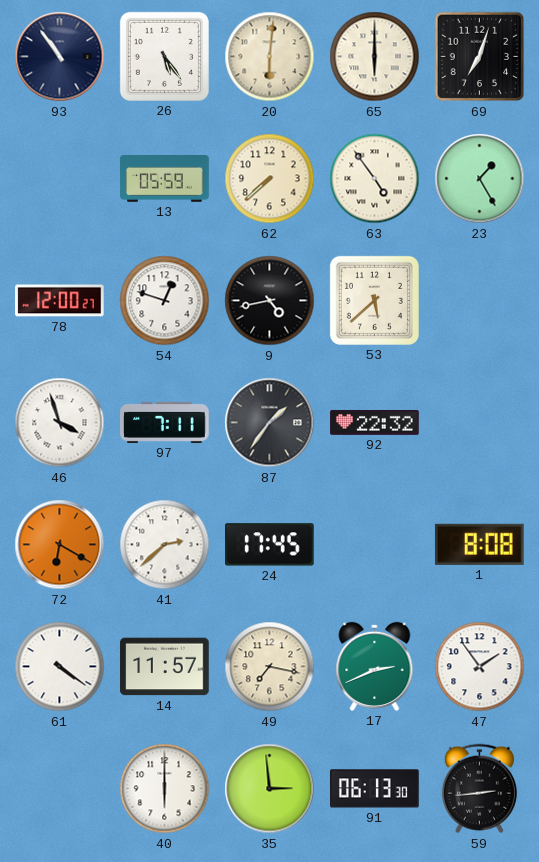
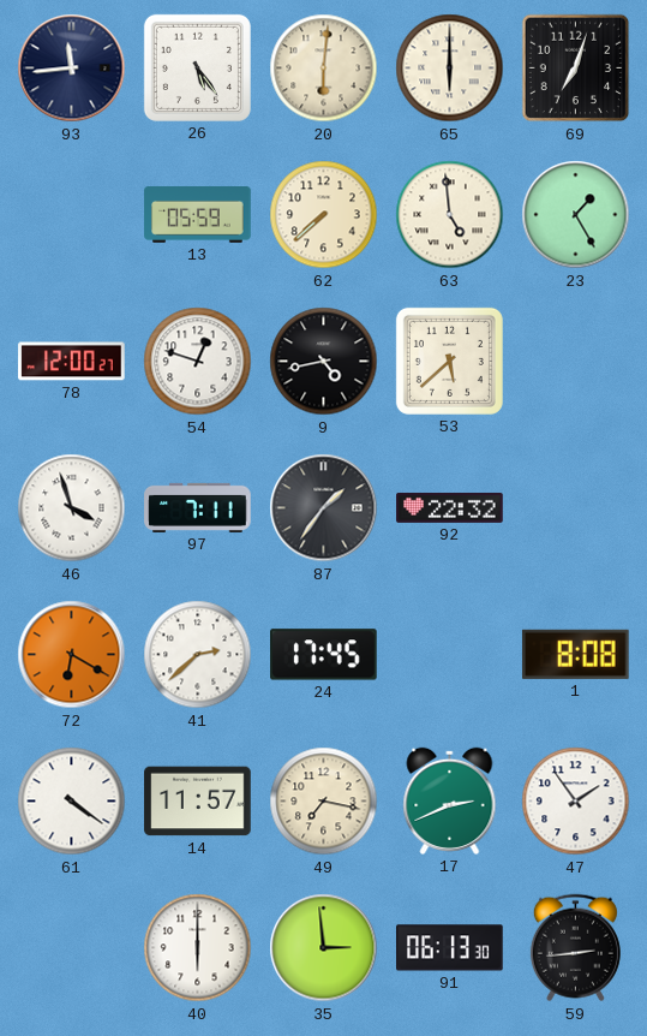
93: 10:54 -> 11:44
63: 4:54 -> 4:59
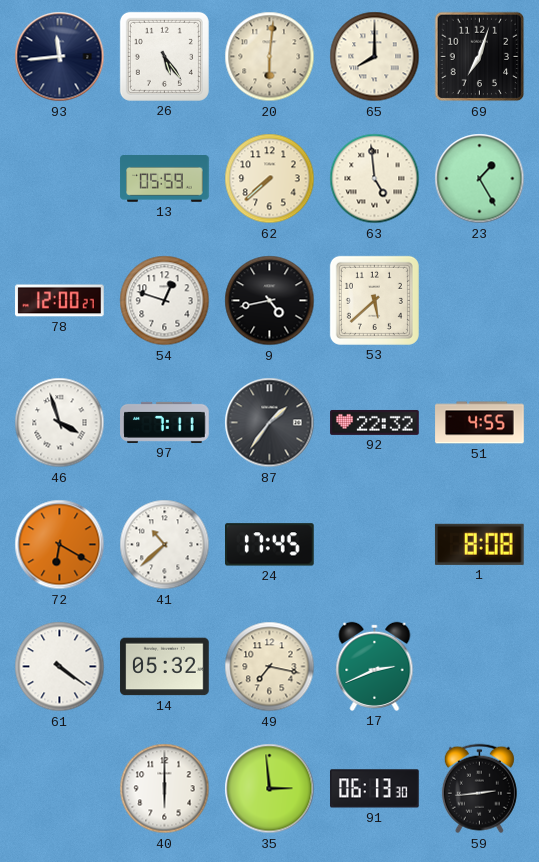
65: 6:00 -> 8:00
51: none -> 4:55
41: 2:38 -> 10:38
14: 11:57 -> 05:32
47: 1:54 -> none
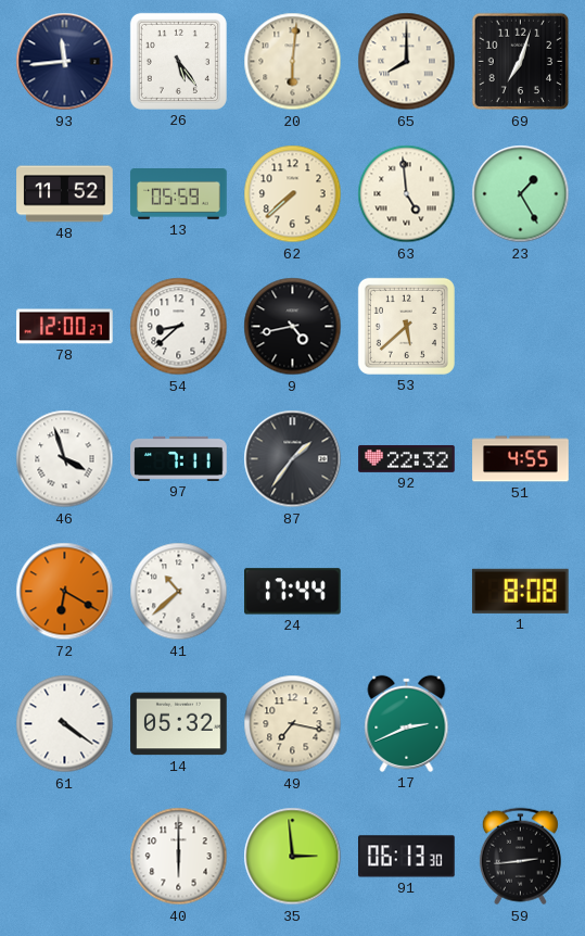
48: none -> 11:52
54: 12:48 -> 8:38
24: 17:45 -> 17:44
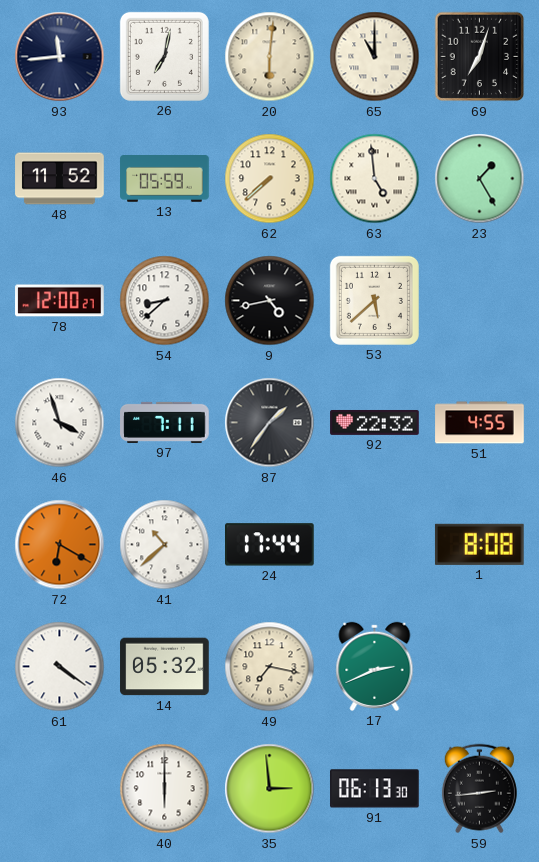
26: 5:24 -> 7:02
65: 8:00 -> 11:00
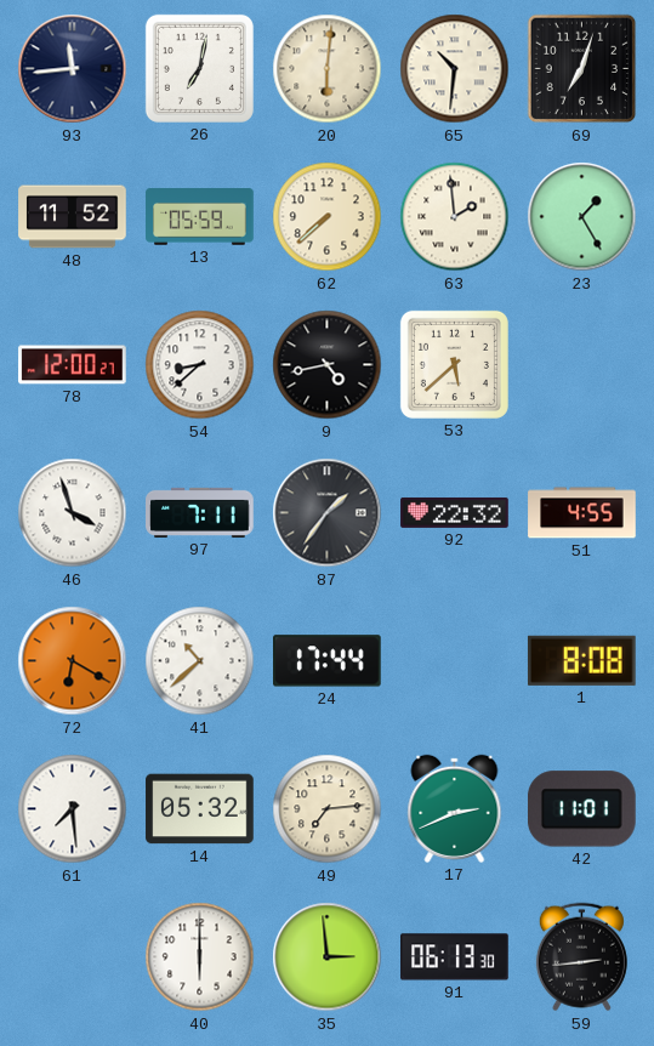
65: 11:00 -> 10:31
63: 4:59 -> 1:59
61: 4:21 -> 7:29
49: 7:17 -> 7:14
42: none -> 11:01
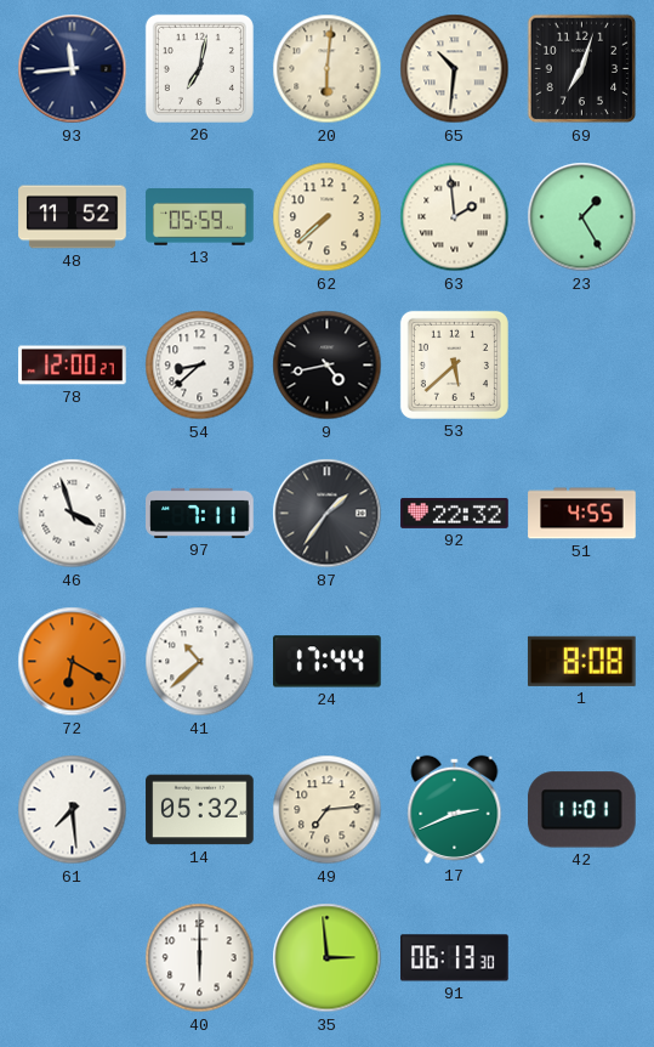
59: 2:44 -> none
